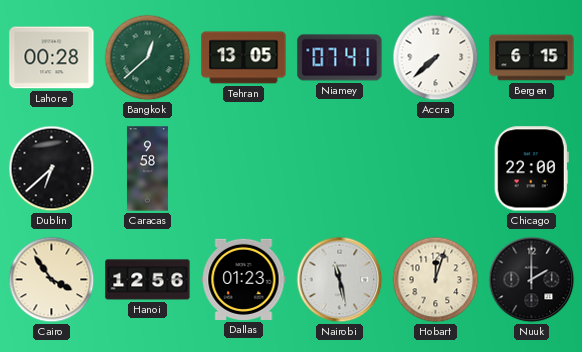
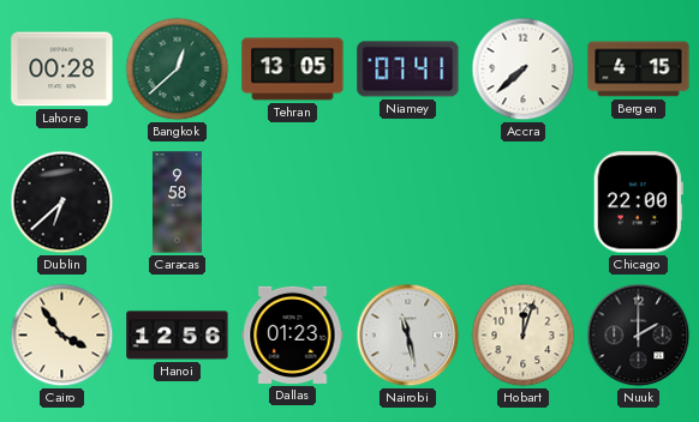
Bergen: 6:15 -> 4:15
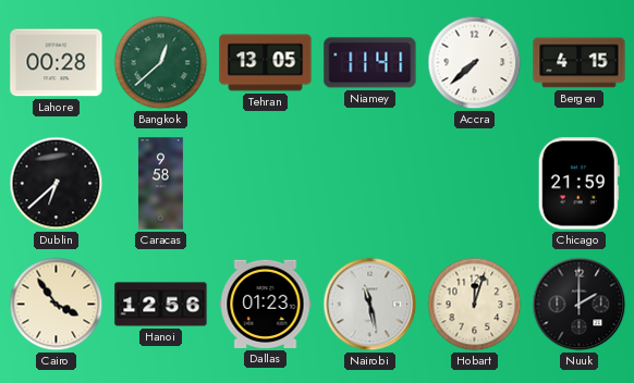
Niamey: 07:41 -> 11:41
Chicago: 22:00 -> 21:59
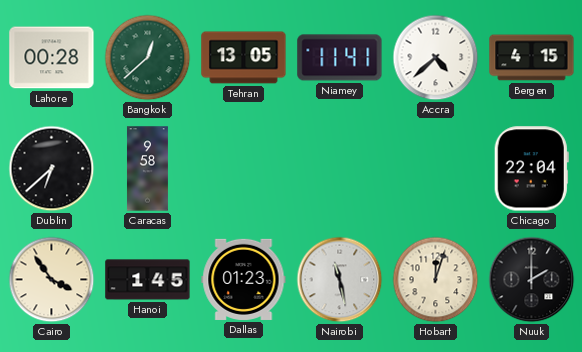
Accra: 7:38 -> 4:38
Chicago: 21:59 -> 22:04
Hanoi: 12:56 -> 1:45
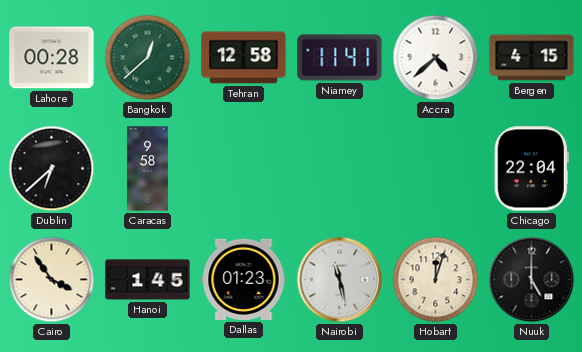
Tehran: 13:05 -> 12:58
Nuuk: 2:00 -> 5:00
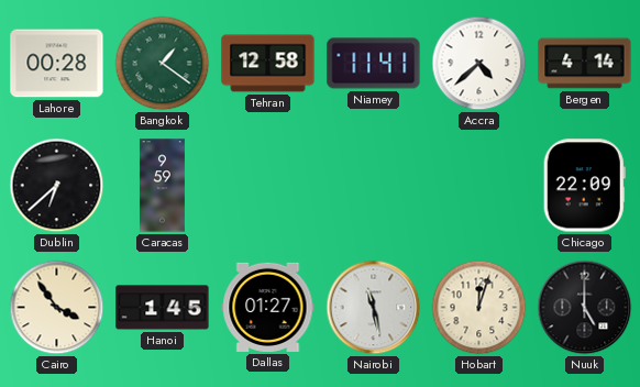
Bangkok: 12:38 -> 1:21
Bergen: 4:15 -> 4:14
Caracas: 9:58 -> 9:59
Chicago: 22:04 -> 22:09
Dallas: 01:23 -> 01:27
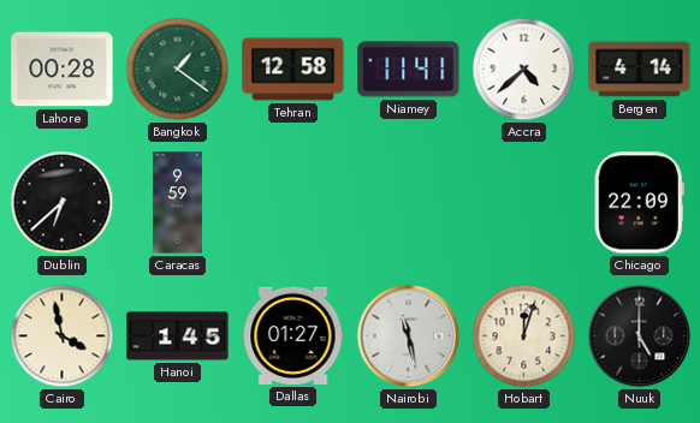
Cairo: 3:54 -> 3:58
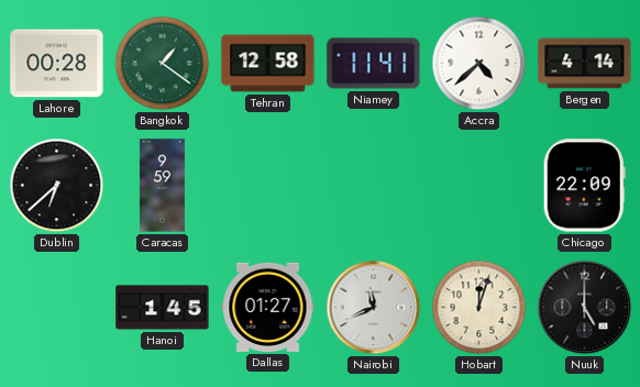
Cairo: 3:58 -> none
Nairobi: 11:28 -> 11:41
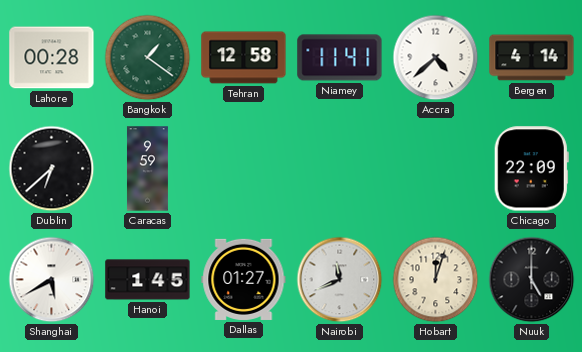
Shanghai: none -> 5:40
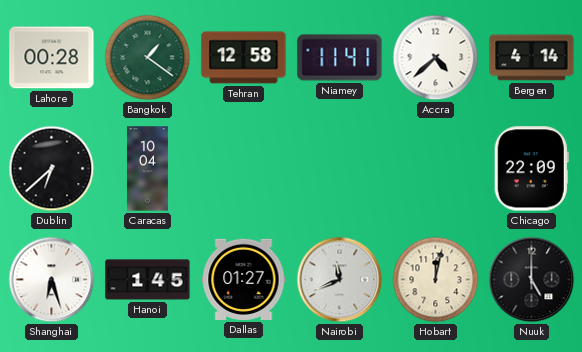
Caracas: 9:59 -> 10:04
Shanghai: 5:40 -> 6:27
Hobart: 12:03 -> 12:02
